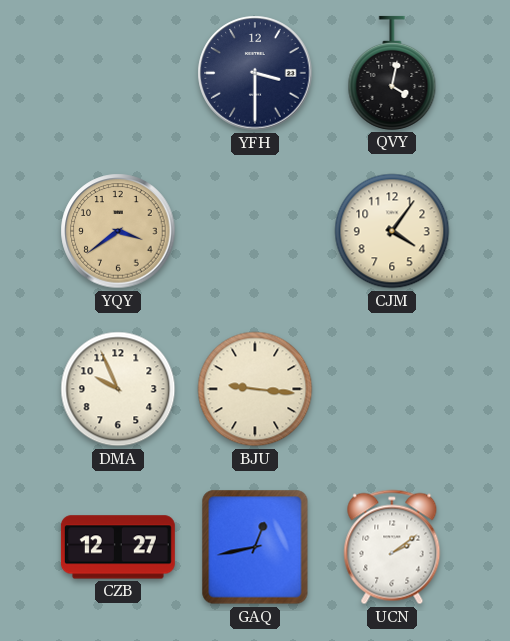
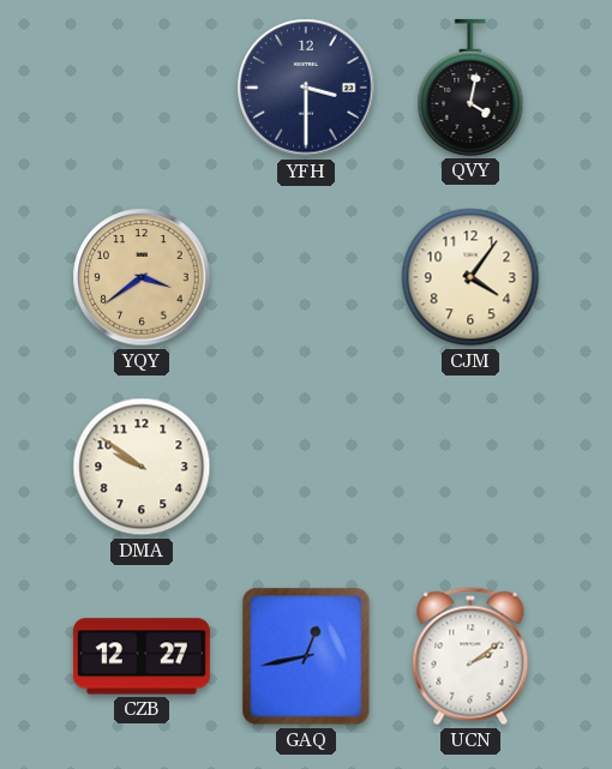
DMA: 9:56 -> 9:51
BJU: 9:16 -> none
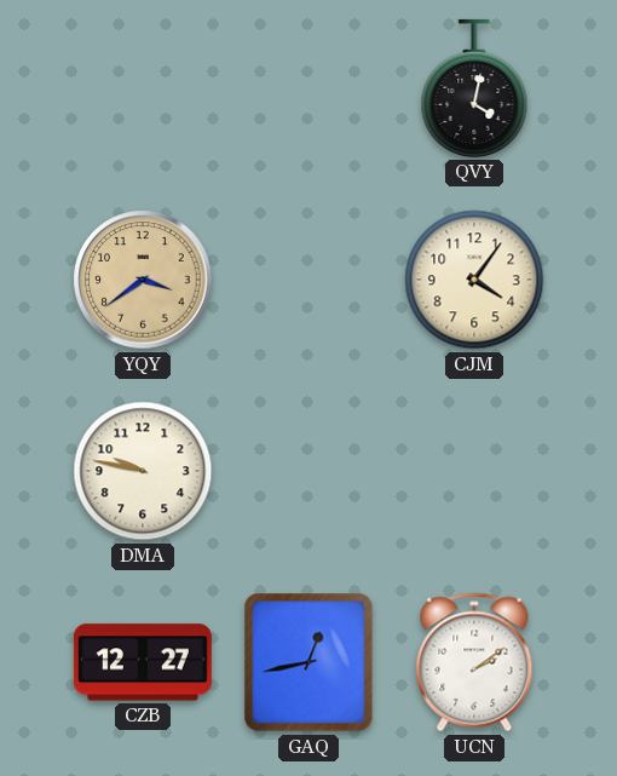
YFH: 3:30 -> none
DMA: 9:51 -> 9:47
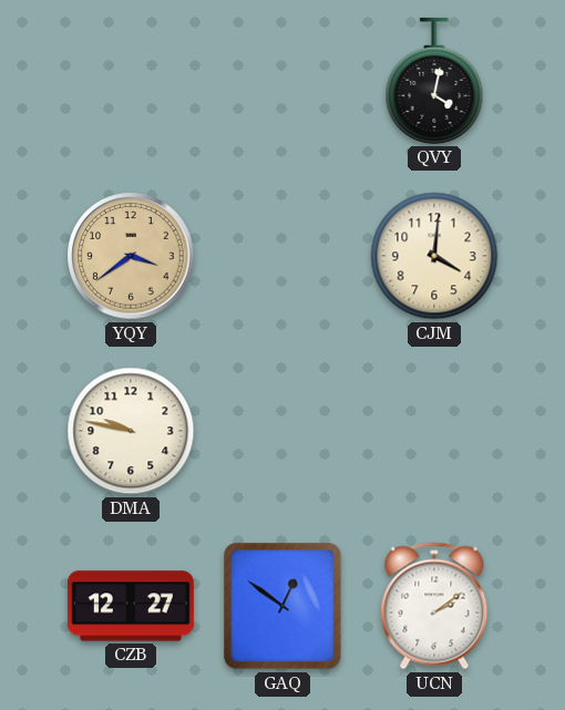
CJM: 4:06 -> 4:01
GAQ: 12:43 -> 12:51
